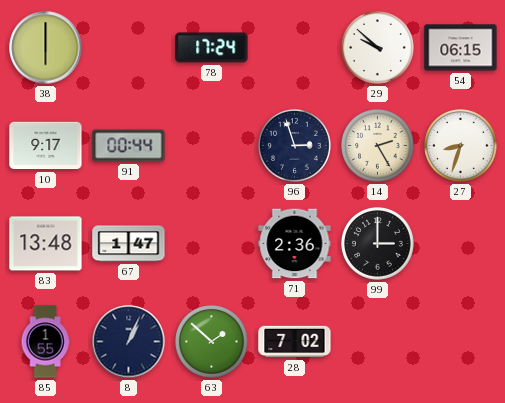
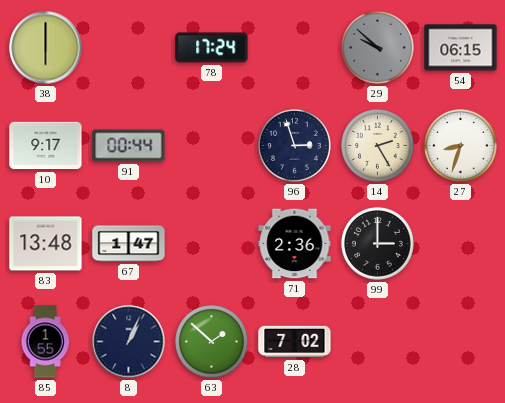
29 dial: white -> grey
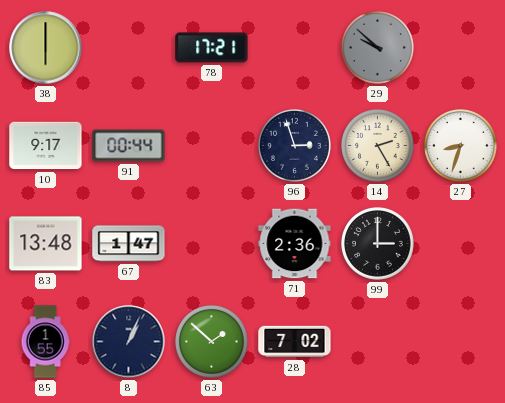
78: 17:24 -> 17:21
54: 06:15 -> none
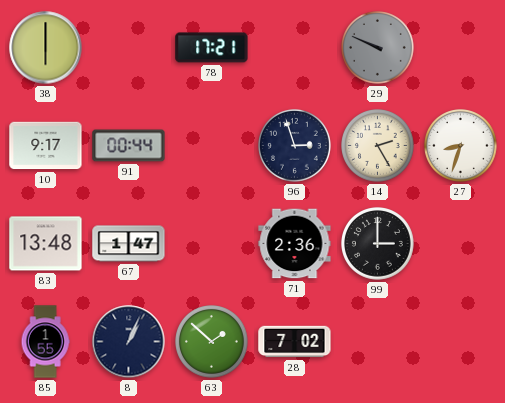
29: 9:52 -> 9:49
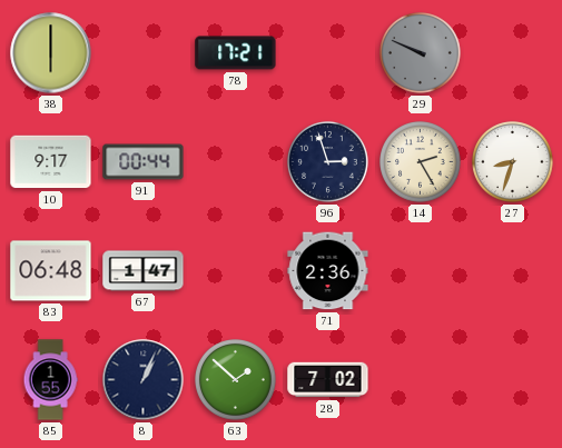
83: 13:48 -> 06:48
99: 3:00 -> none
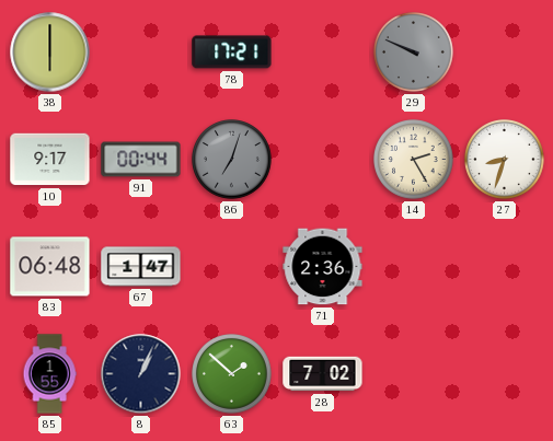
86: none -> 7:03
96: 2:57 -> none
